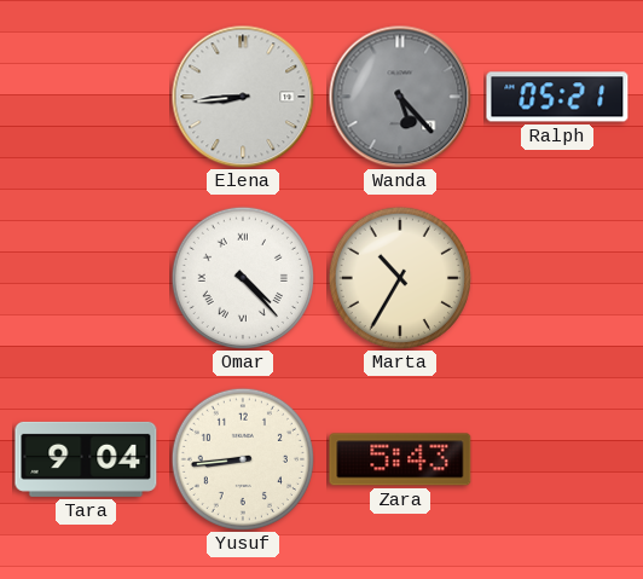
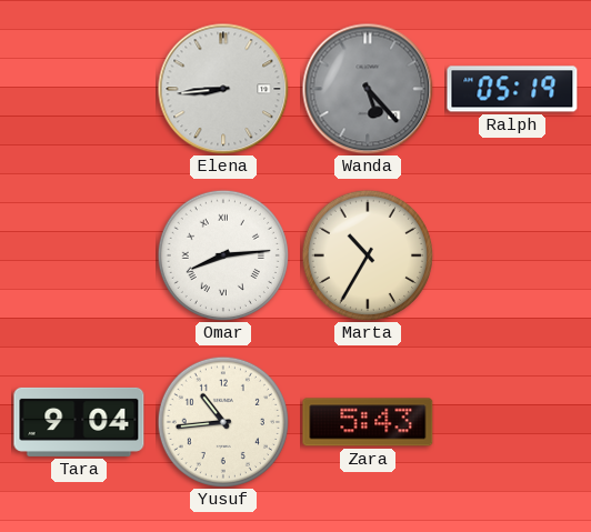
Ralph: 05:21 -> 05:19
Omar: 4:23 -> 8:14
Yusuf: 8:44 -> 10:44
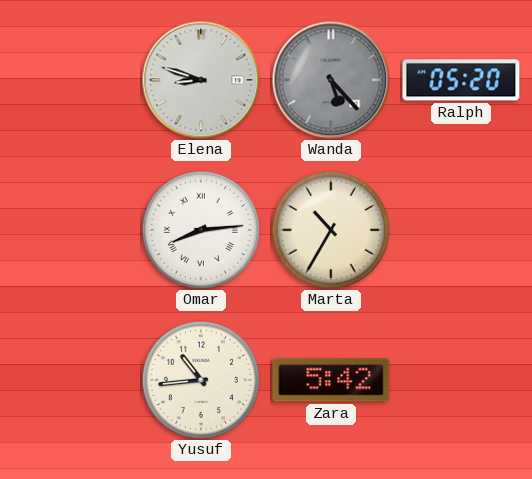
Elena: 8:44 -> 8:48
Ralph: 05:19 -> 05:20
Tara: 9:04 -> none
Zara: 5:43 -> 5:42
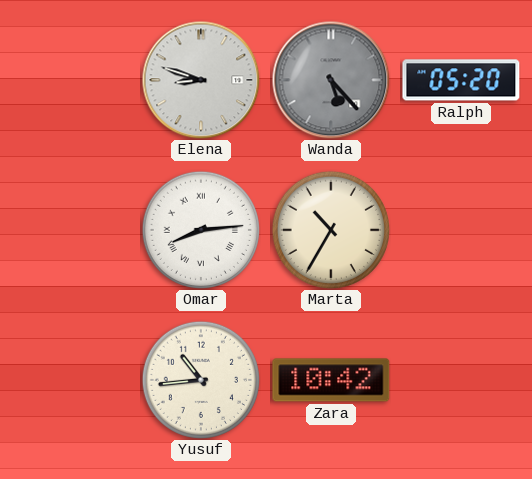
Zara: 5:42 -> 10:42
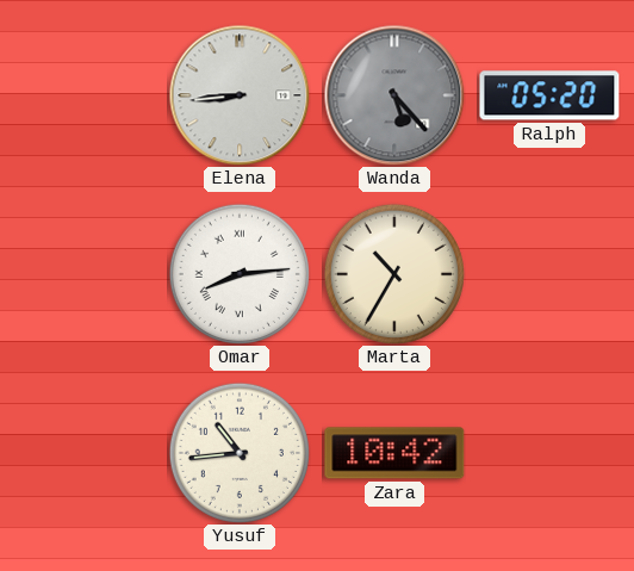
Elena: 8:48 -> 8:44
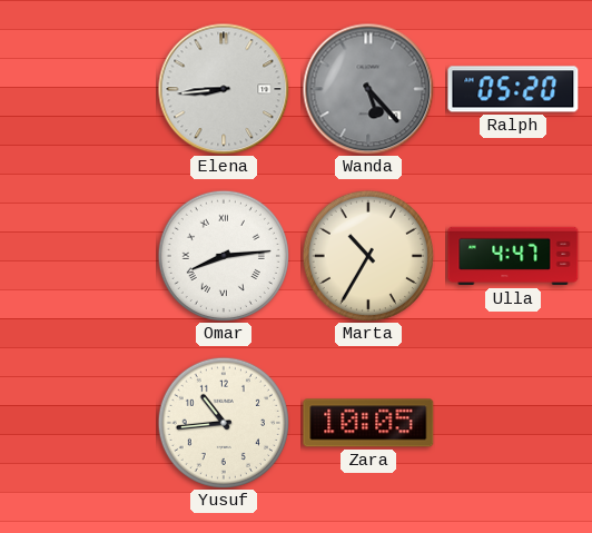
Ulla: none -> 4:47
Zara: 10:42 -> 10:05
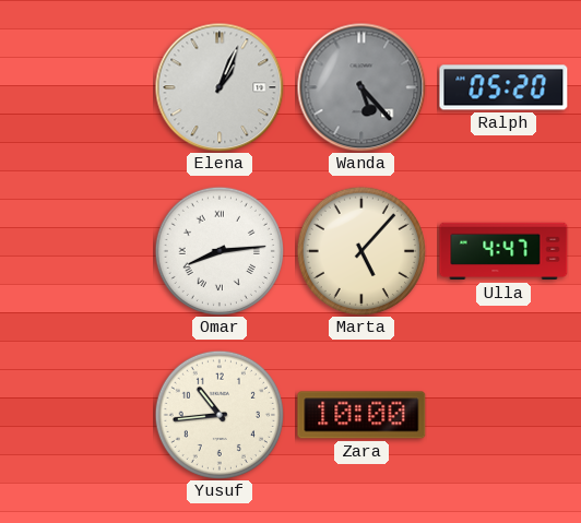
Elena: 8:44 -> 1:04
Marta: 10:35 -> 5:07
Zara: 10:05 -> 10:00
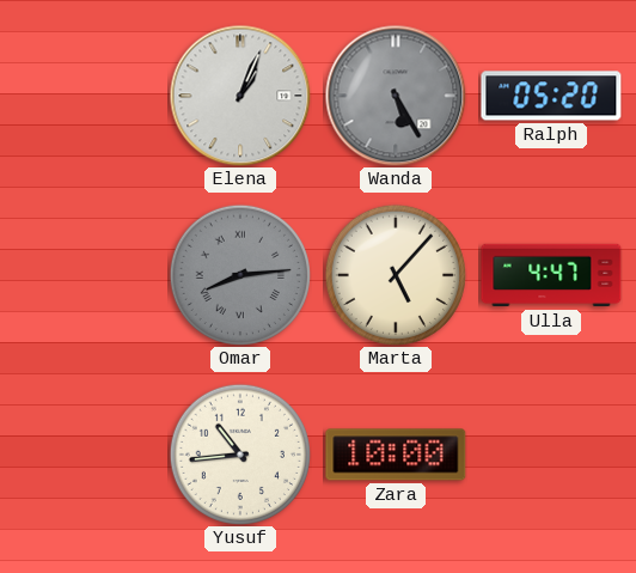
Wanda: 5:23 -> 5:25
Omar dial: white -> grey
